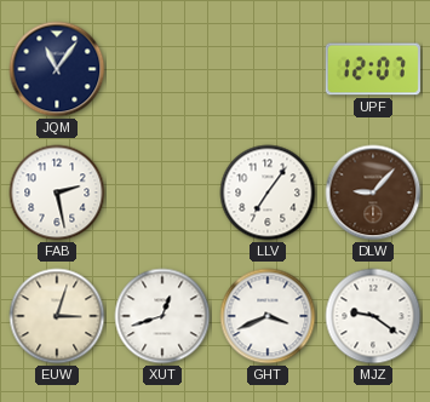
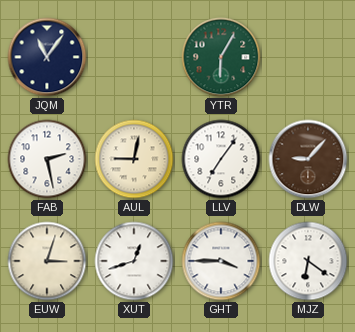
YTR: none -> 6:05
UPF: 12:07 -> none
AUL: none -> 9:02
GHT: 3:41 -> 3:45
MJZ: 9:21 -> 6:21
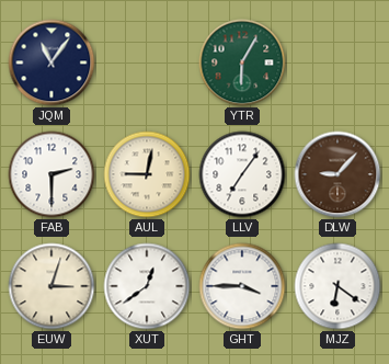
FAB: 2:28 -> 2:30
XUT: 12:42 -> 12:39
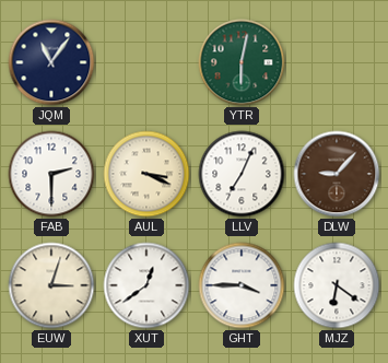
YTR: 6:05 -> 6:02
AUL: 9:02 -> 3:19
LLV: 7:06 -> 7:04
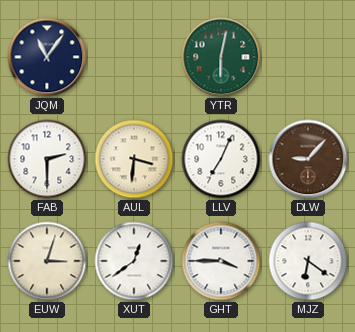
AUL: 3:19 -> 3:31
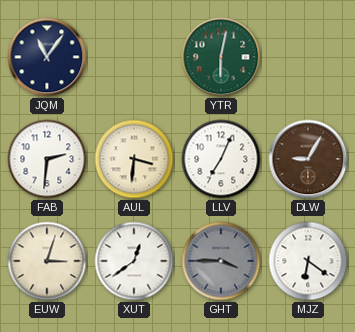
FAB: 2:30 -> 2:31
DLW: 9:07 -> 9:05
GHT dial: white -> grey
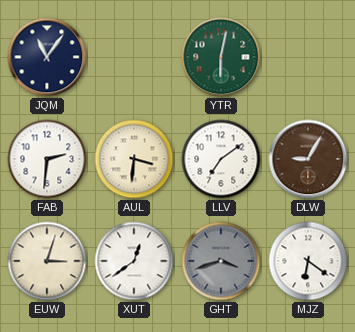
LLV: 7:04 -> 7:09
GHT: 3:45 -> 3:42
